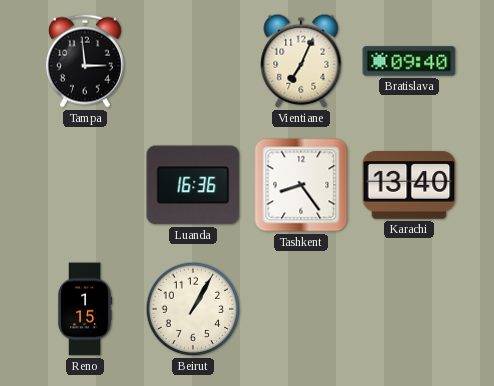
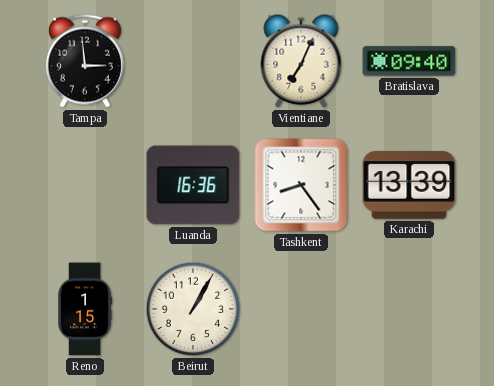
Karachi: 13:40 -> 13:39
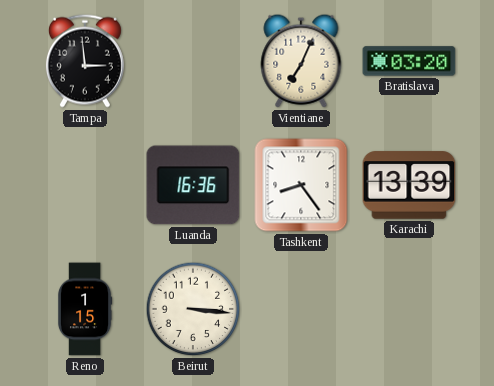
Bratislava: 09:40 -> 03:20
Beirut: 1:05 -> 3:16
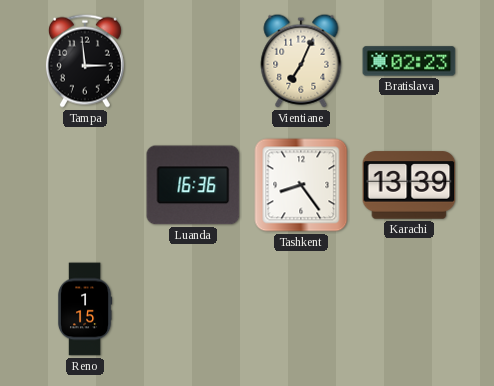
Bratislava: 03:20 -> 02:23
Beirut: 3:16 -> none
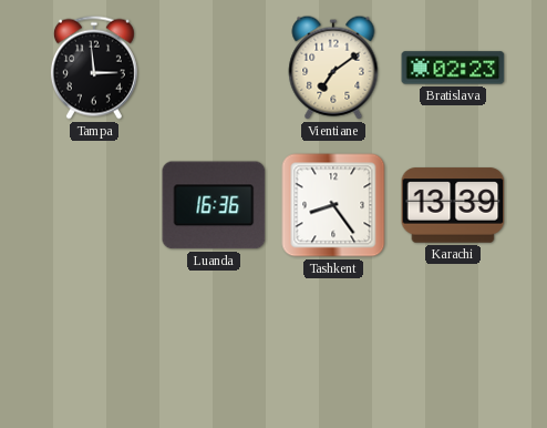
Vientiane: 7:04 -> 7:09
Reno: 1:15 -> none
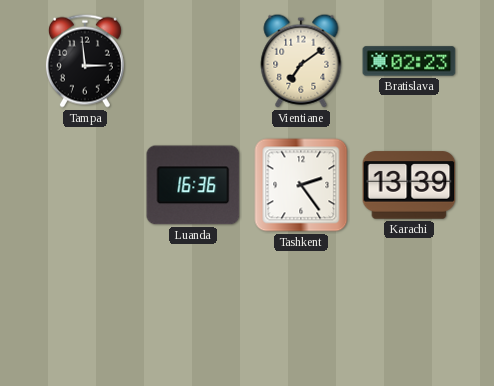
Tashkent: 8:24 -> 2:24
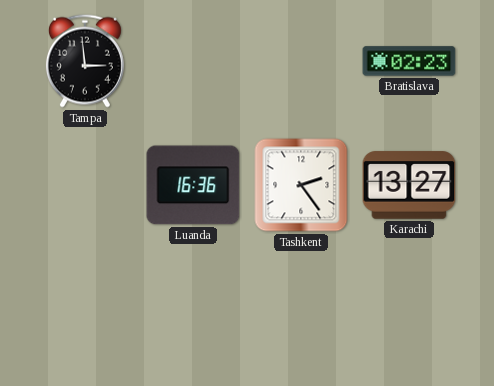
Vientiane: 7:09 -> none
Karachi: 13:39 -> 13:27
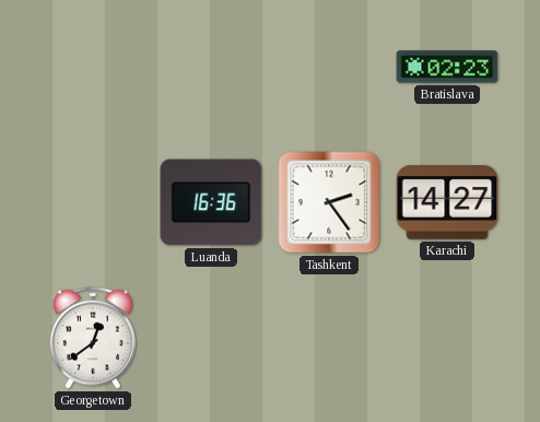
Tampa: 2:59 -> none
Karachi: 13:27 -> 14:27
Georgetown: none -> 12:39
